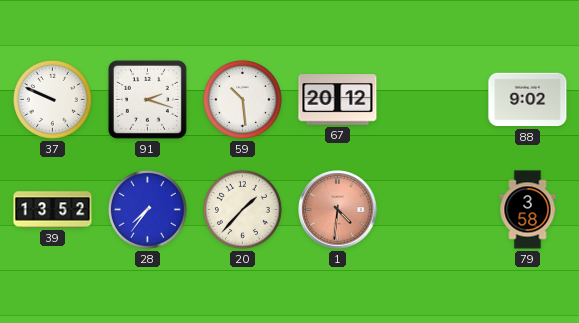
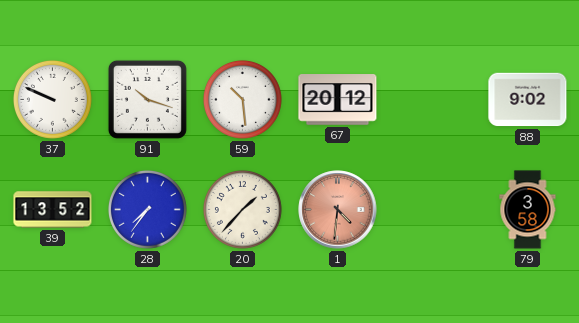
91: 2:18 -> 10:18
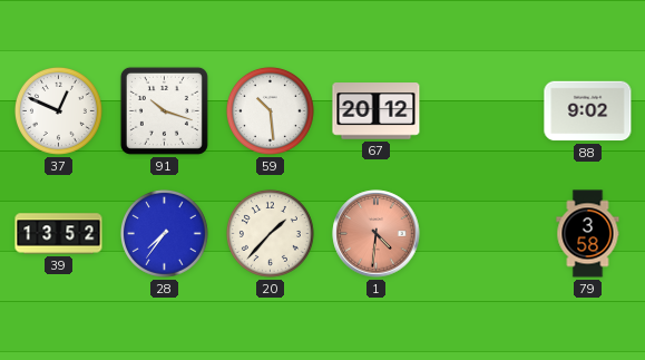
37: 9:49 -> 12:49
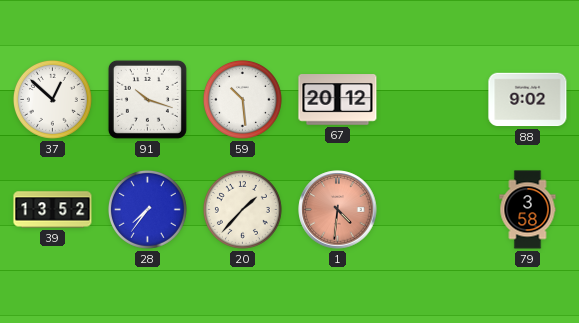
37: 12:49 -> 12:52
